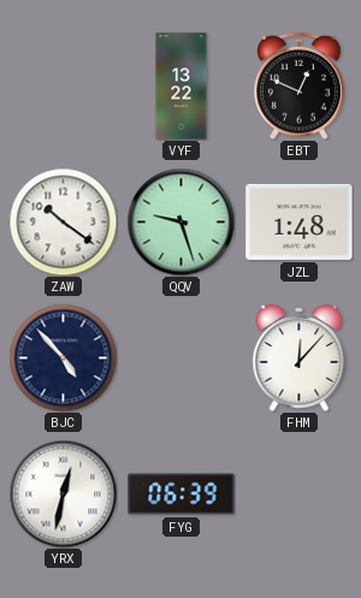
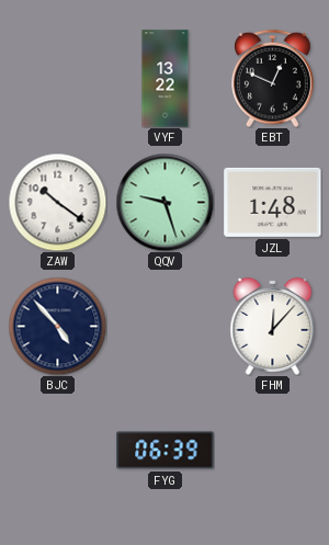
YRX: 12:32 -> none
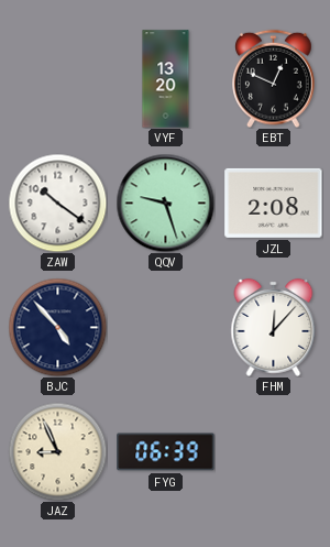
VYF: 13:22 -> 13:20
JZL: 1:48 -> 2:08
JAZ: none -> 8:56
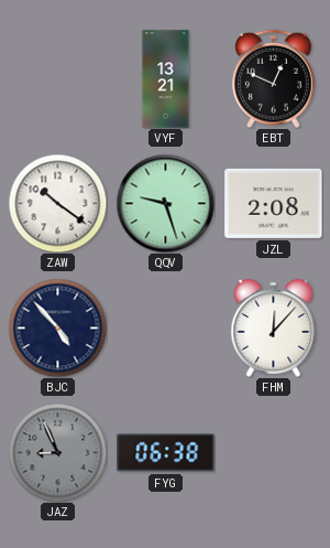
VYF: 13:20 -> 13:21
JAZ dial: cream -> grey
FYG: 06:39 -> 06:38
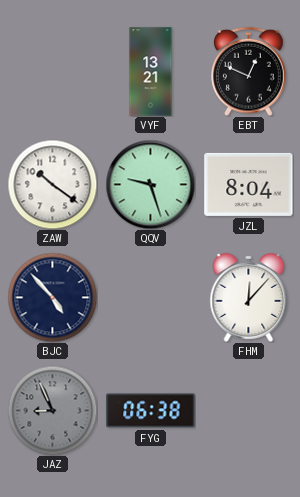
JZL: 2:08 -> 8:04
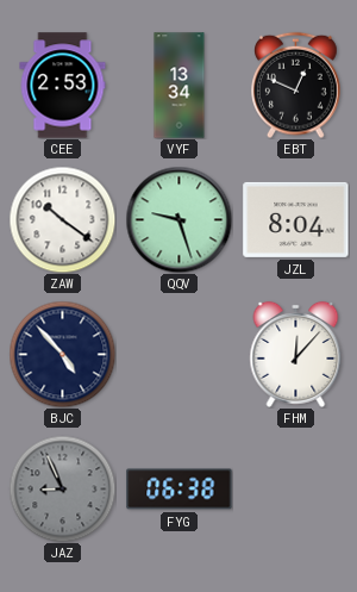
CEE: none -> 2:53
VYF: 13:21 -> 13:34
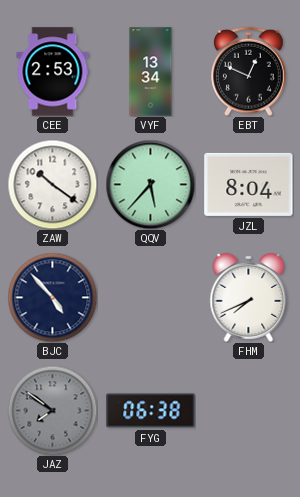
QQV: 9:27 -> 5:37
FHM: 12:07 -> 7:41
JAZ: 8:56 -> 7:51
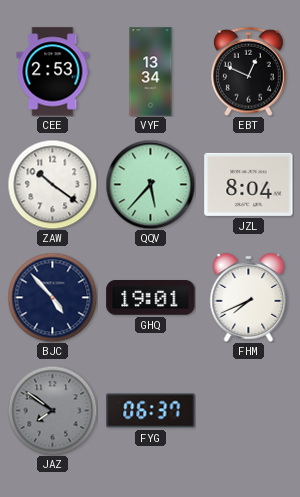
GHQ: none -> 19:01
FYG: 06:38 -> 06:37
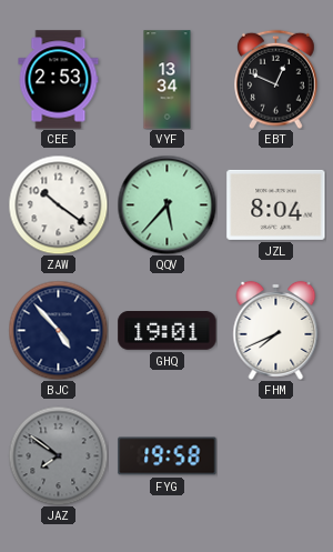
FYG: 06:37 -> 19:58
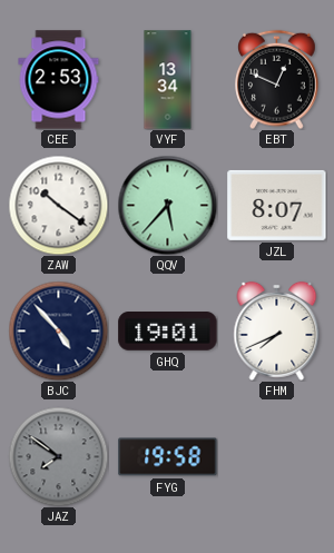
JZL: 8:04 -> 8:07
